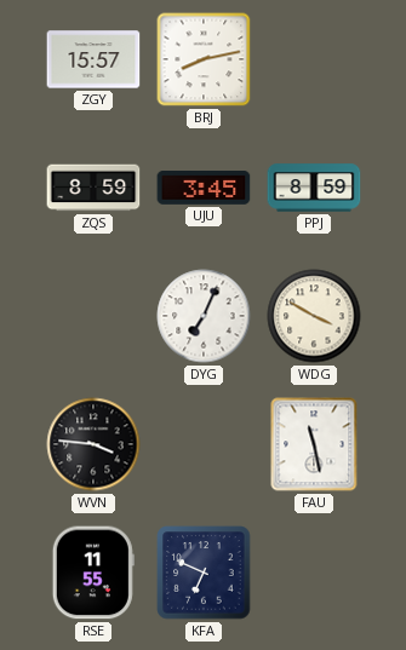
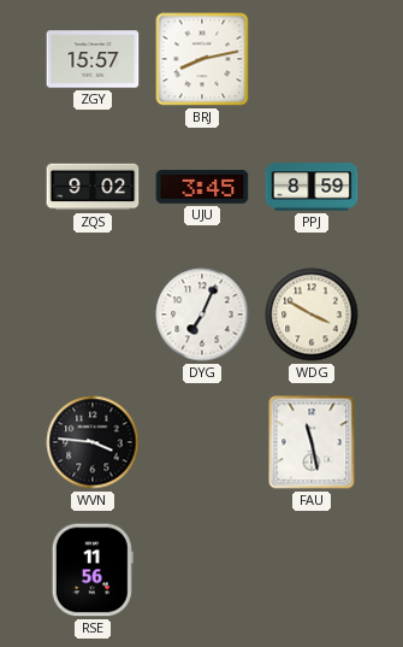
ZQS: 8:59 -> 9:02
RSE: 11:55 -> 11:56
KFA: 6:49 -> none
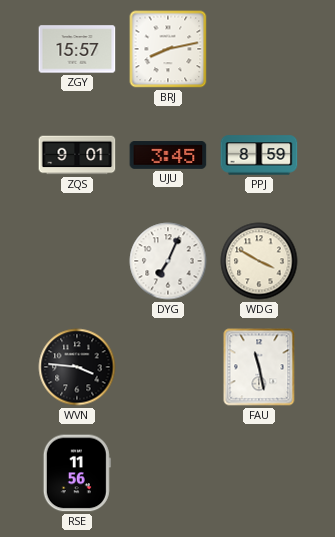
ZQS: 9:02 -> 9:01
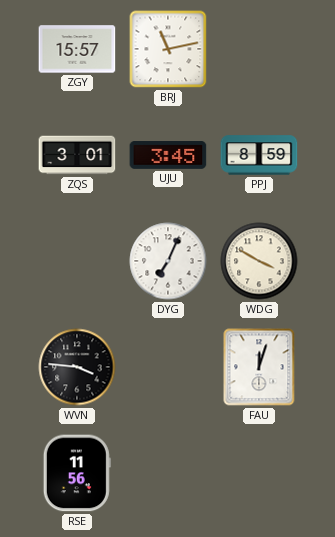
BRJ: 8:13 -> 11:13
ZQS: 9:01 -> 3:01
FAU: 11:28 -> 12:03
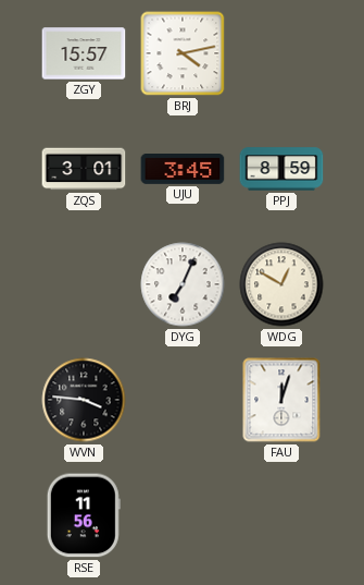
BRJ: 11:13 -> 4:13
WDG: 3:50 -> 12:50
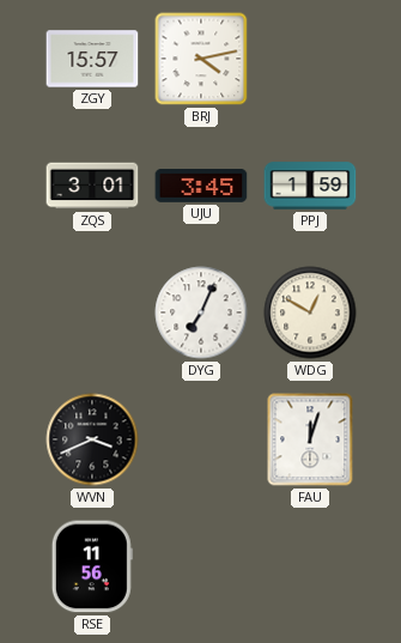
PPJ: 8:59 -> 1:59
WVN: 3:46 -> 3:41
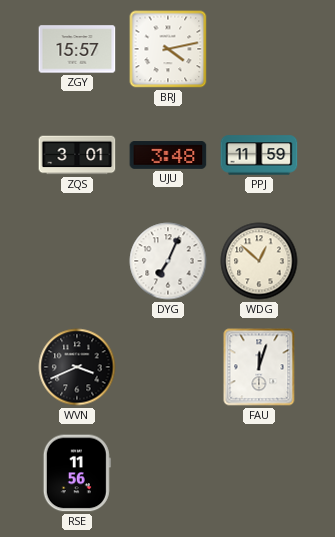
UJU: 3:45 -> 3:48
PPJ: 1:59 -> 11:59
WDG: 12:50 -> 12:52
